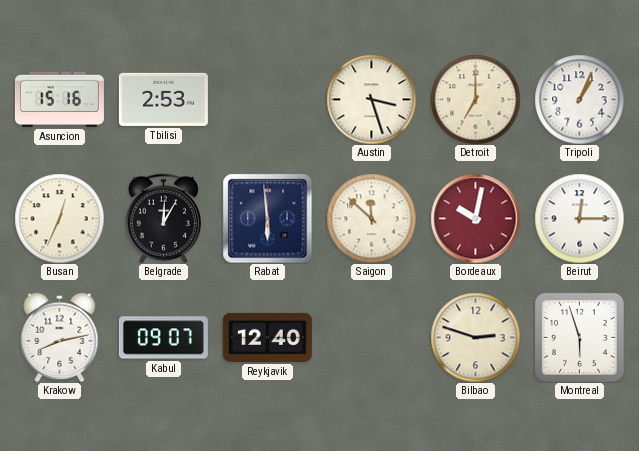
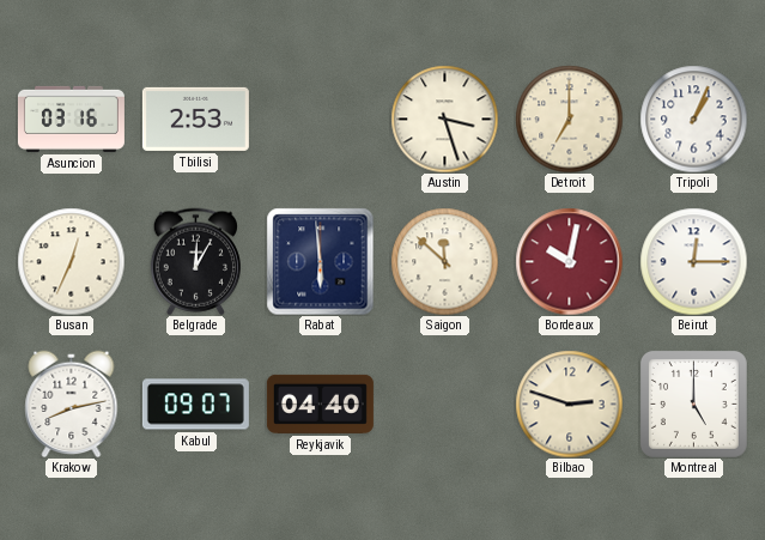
Asuncion: 15:16 -> 03:16
Reykjavik: 12:40 -> 04:40
Montreal: 5:57 -> 5:00
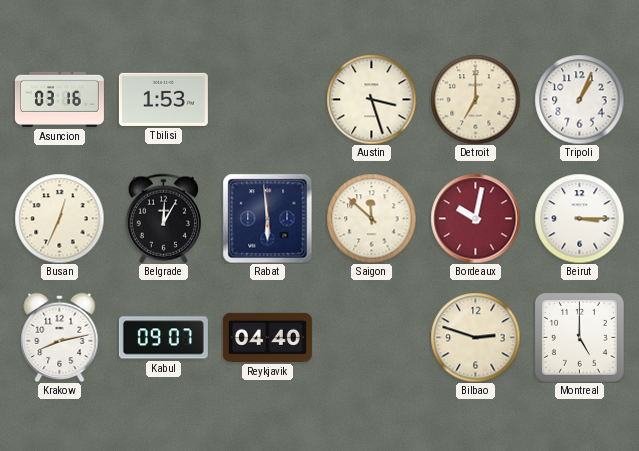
Tbilisi: 2:53 -> 1:53
Beirut: 12:15 -> 3:15
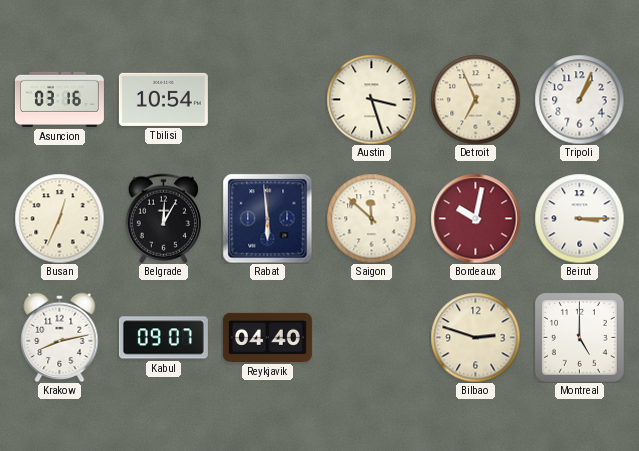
Tbilisi: 1:53 -> 10:54
Detroit: 7:00 -> 6:56
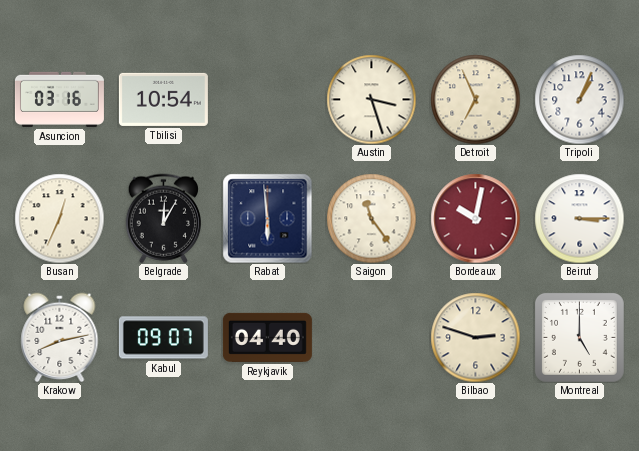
Saigon: 11:52 -> 11:24
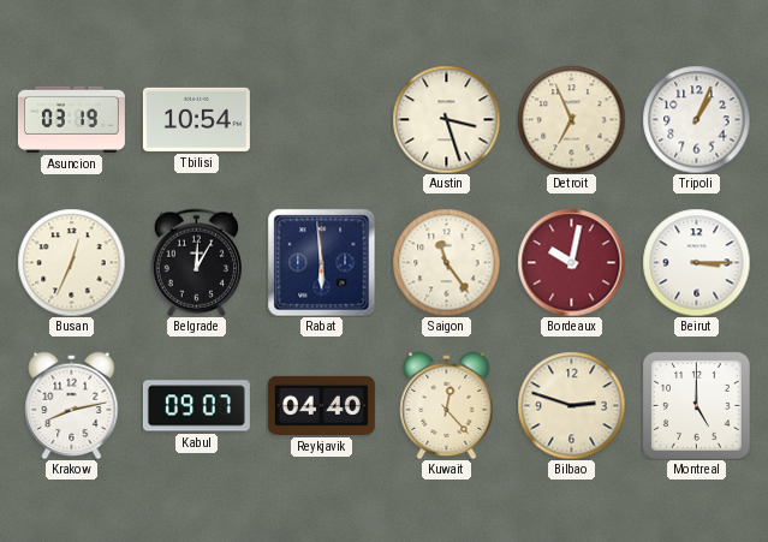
Asuncion: 03:16 -> 03:19
Kuwait: none -> 12:23
